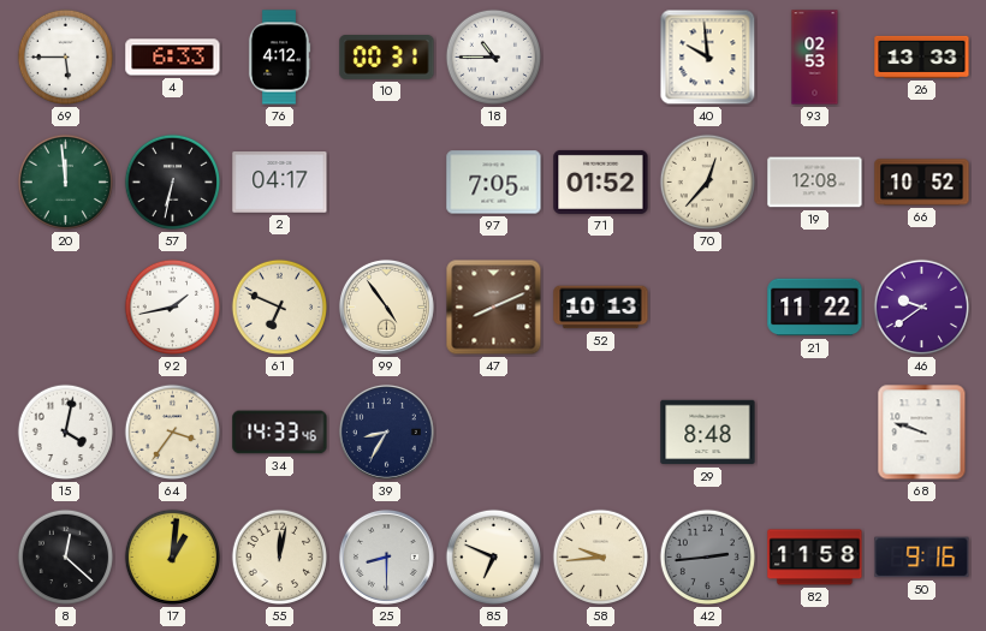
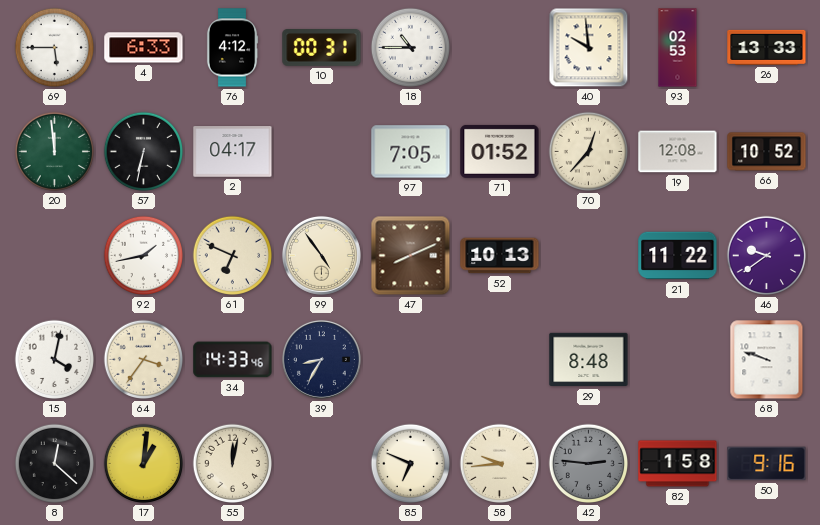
25: 8:30 -> none
42: 2:44 -> 2:46
82: 11:58 -> 1:58
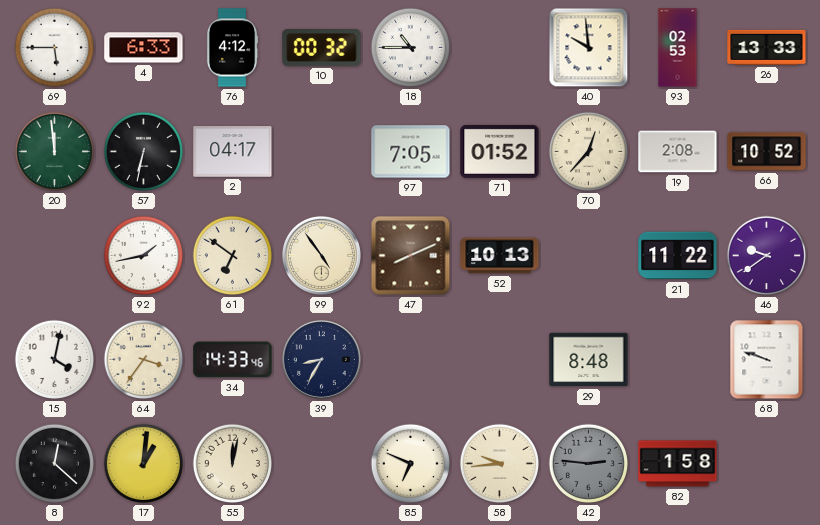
10: 00:31 -> 00:32
19: 12:08 -> 2:08
61: 6:49 -> 6:51
50: 9:16 -> none
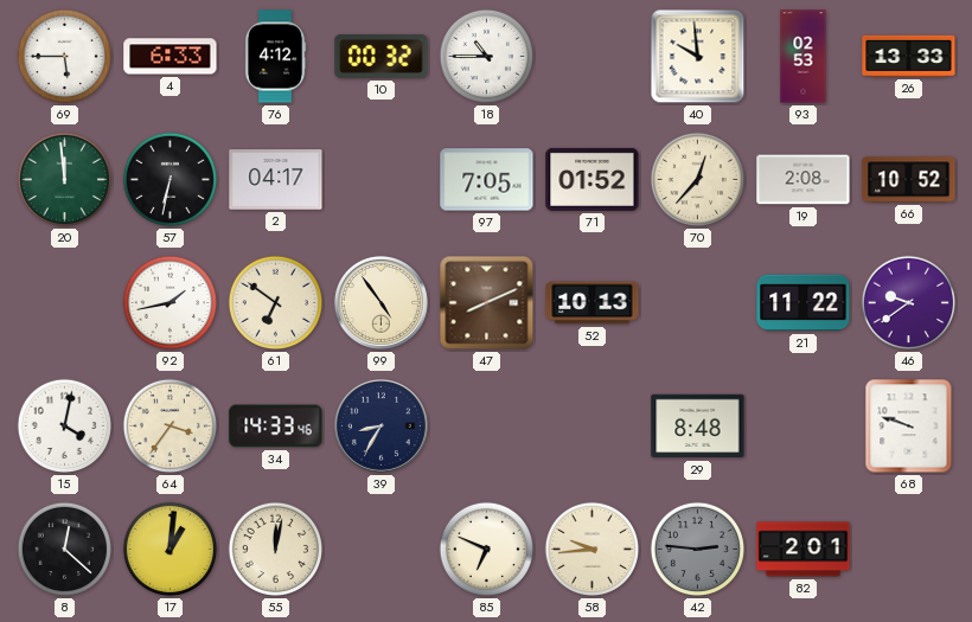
82: 1:58 -> 2:01
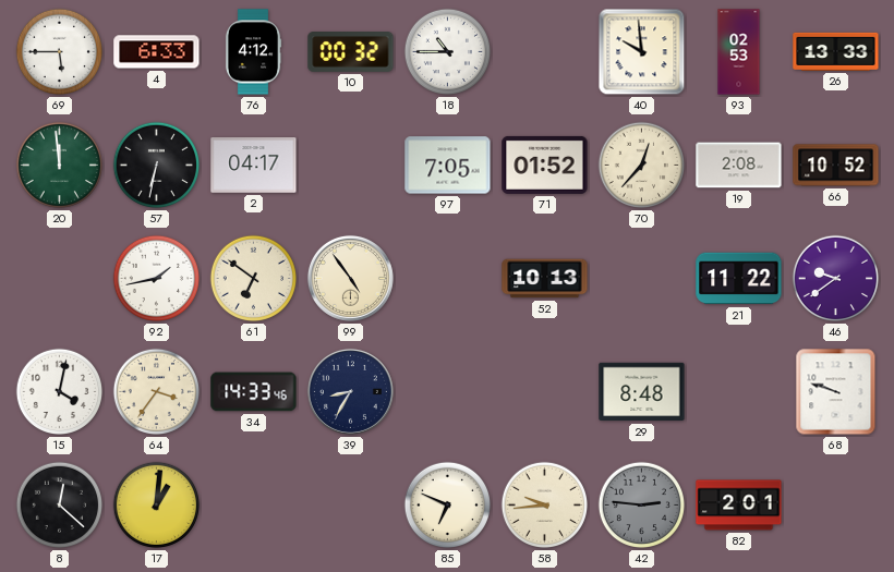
47: 8:11 -> none
55: 12:02 -> none
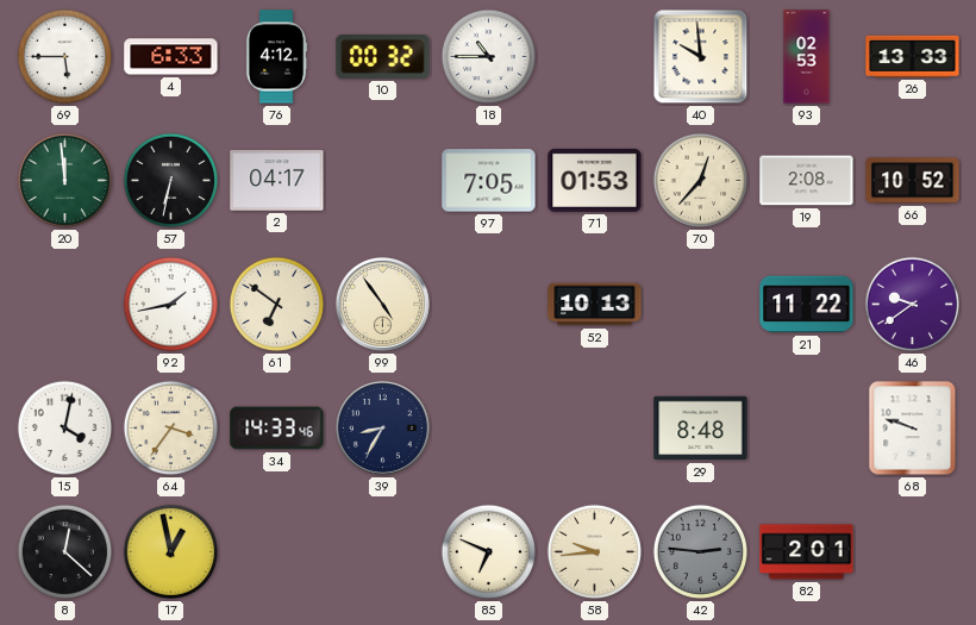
71: 01:52 -> 01:53
17: 1:01 -> 12:58
